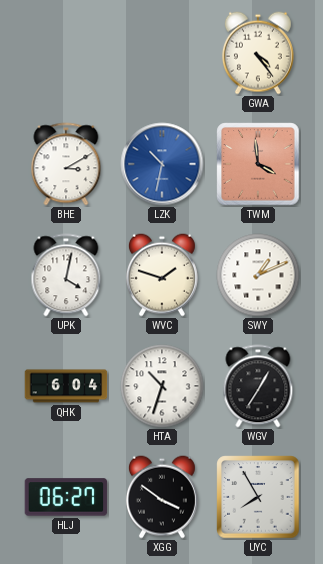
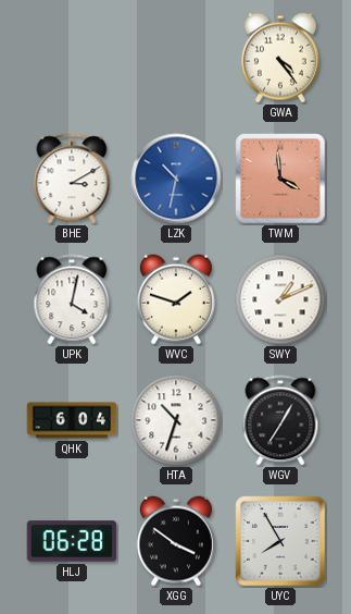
HLJ: 06:27 -> 06:28
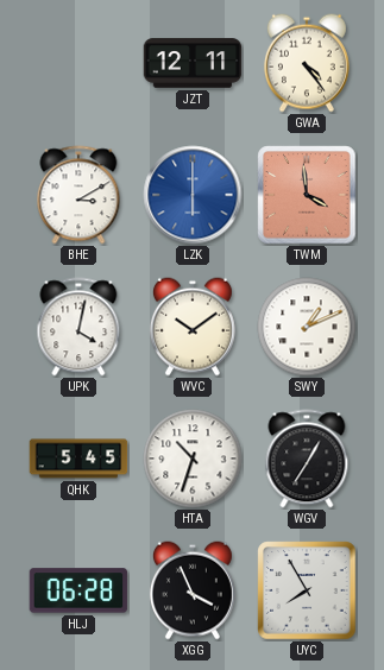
JZT: none -> 12:11
LZK: 10:32 -> 6:00
WVC: 1:48 -> 10:09
QHK: 6:04 -> 5:45
XGG: 3:51 -> 3:56
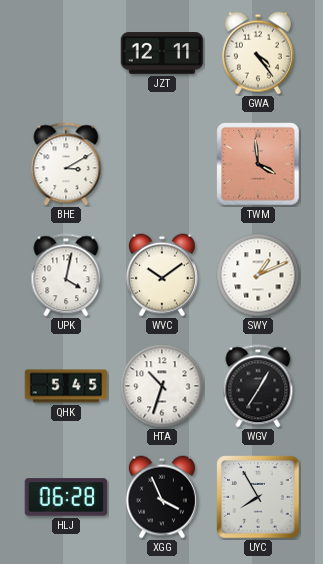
LZK: 6:00 -> none
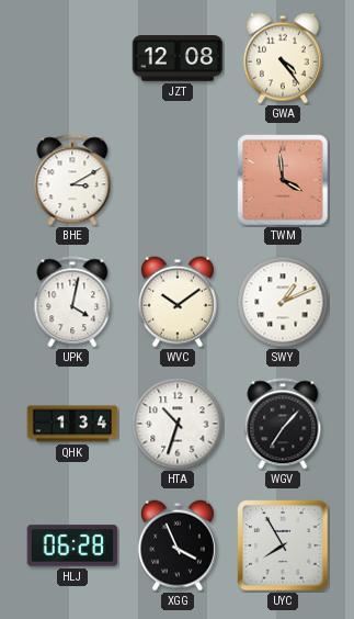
JZT: 12:11 -> 12:08
QHK: 5:45 -> 1:34
WGV: 7:05 -> 7:07
